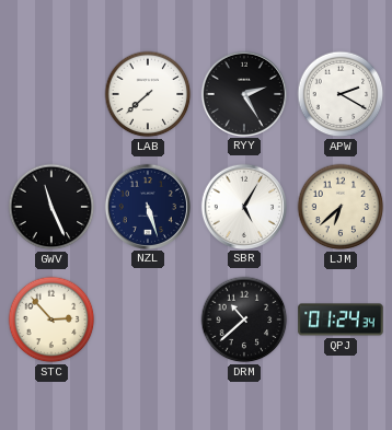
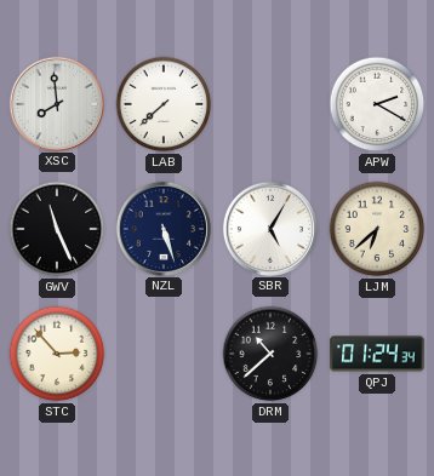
XSC: none -> 7:59
RYY: 2:25 -> none
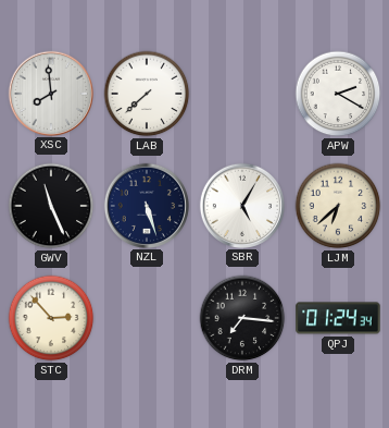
DRM: 10:38 -> 7:16
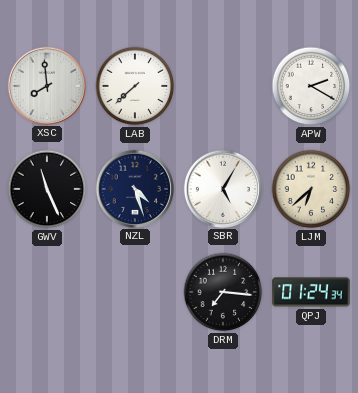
NZL: 5:27 -> 4:27
STC: 2:53 -> none
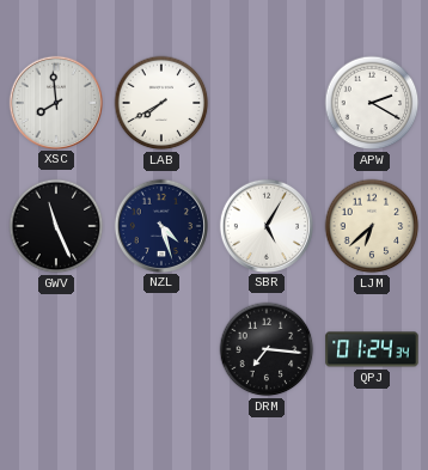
LAB: 7:38 -> 7:40
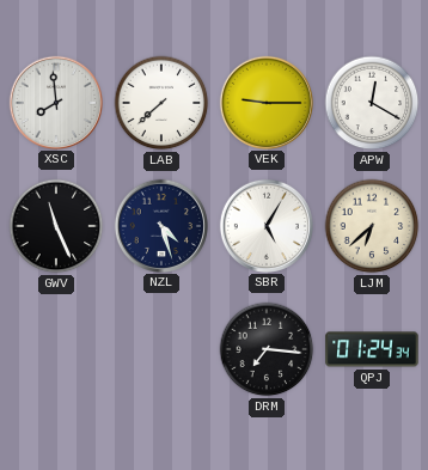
LAB: 7:40 -> 7:38
VEK: none -> 9:15
APW: 2:20 -> 12:20
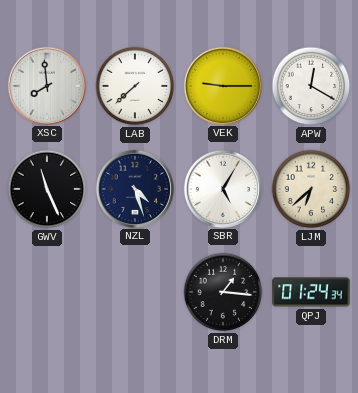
DRM: 7:16 -> 1:16
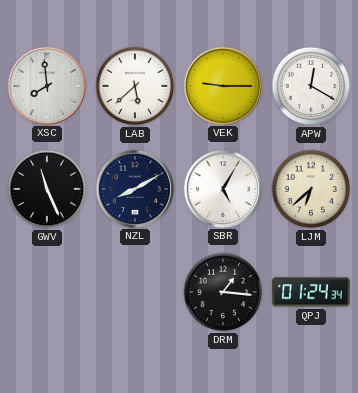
LAB: 7:38 -> 5:38
NZL: 4:27 -> 8:10
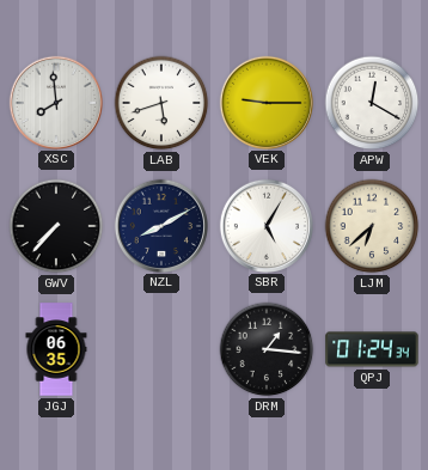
LAB: 5:38 -> 5:42
GWV: 11:26 -> 7:37
JGJ: none -> 06:35
